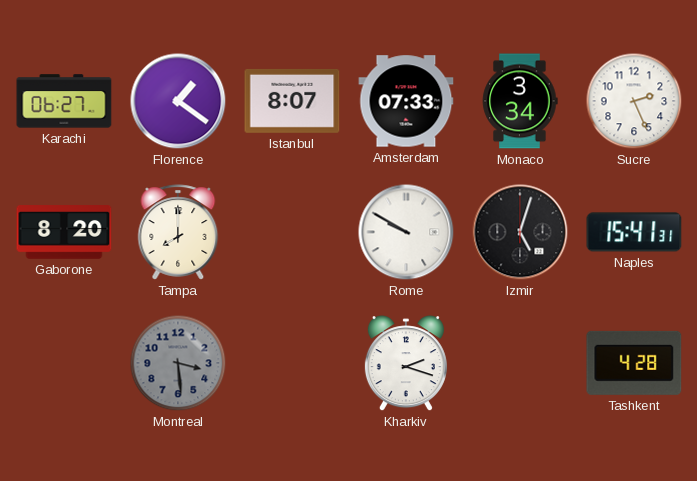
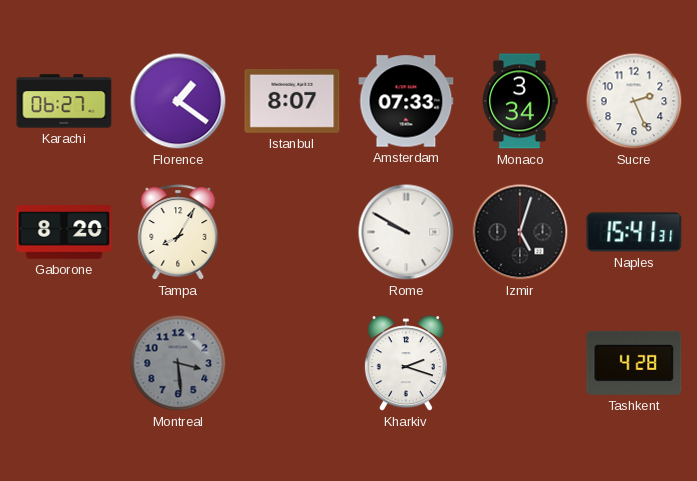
Tampa: 8:00 -> 8:05
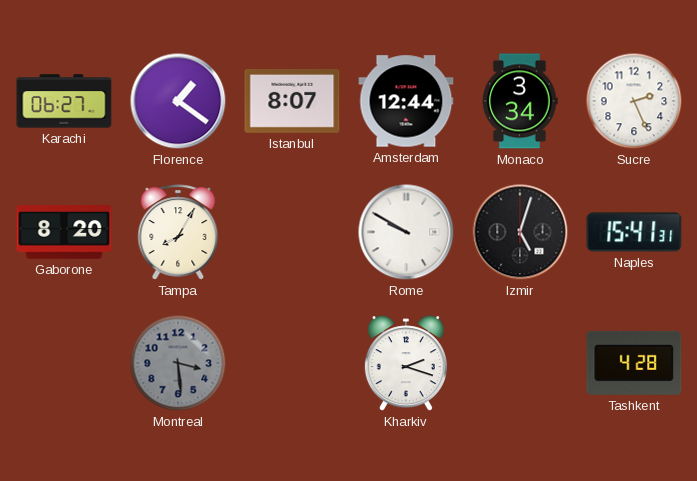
Amsterdam: 07:33 -> 12:44
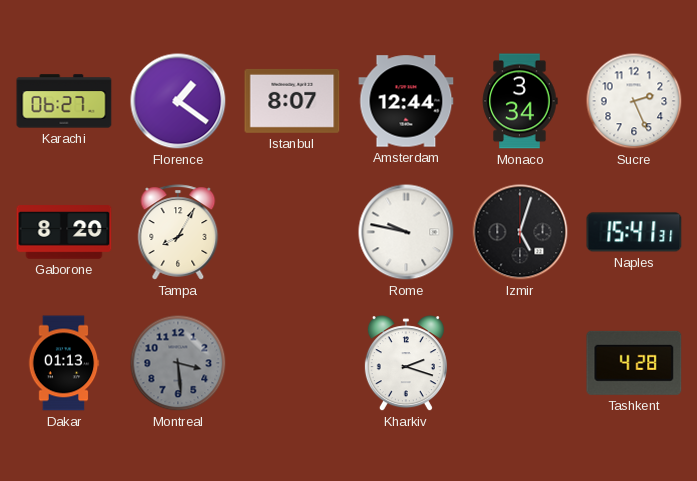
Rome: 9:50 -> 9:47
Dakar: none -> 01:13
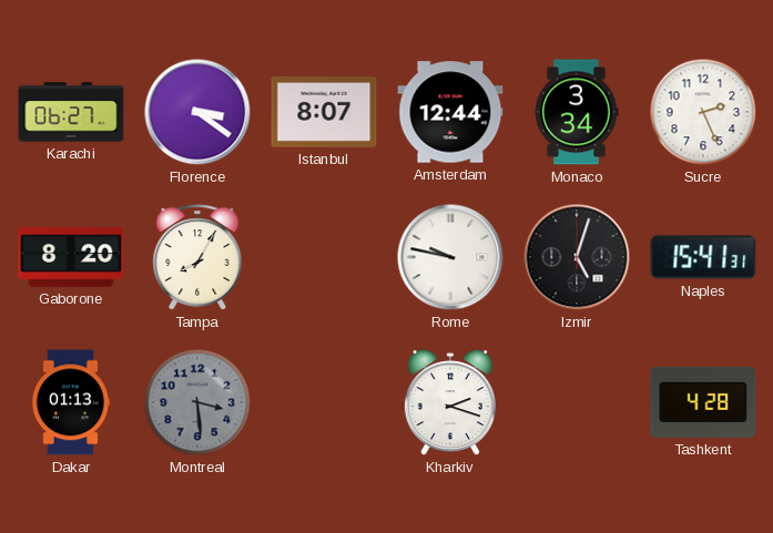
Florence: 1:21 -> 3:21
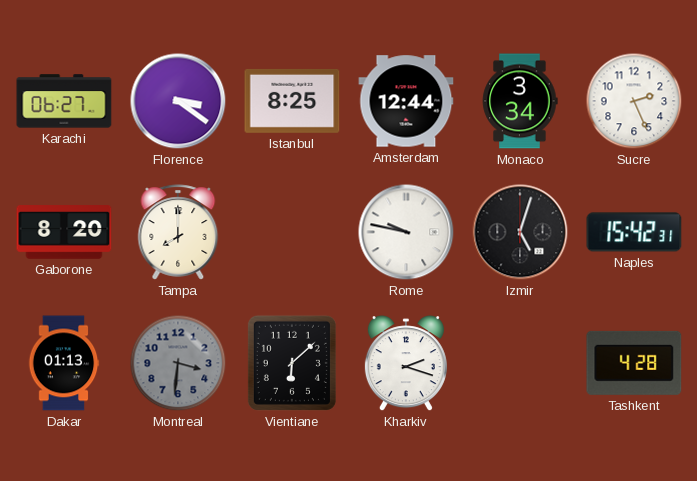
Istanbul: 8:07 -> 8:25
Tampa: 8:05 -> 8:00
Naples: 15:41 -> 15:42
Montreal: 3:29 -> 3:31
Vientiane: none -> 6:08
